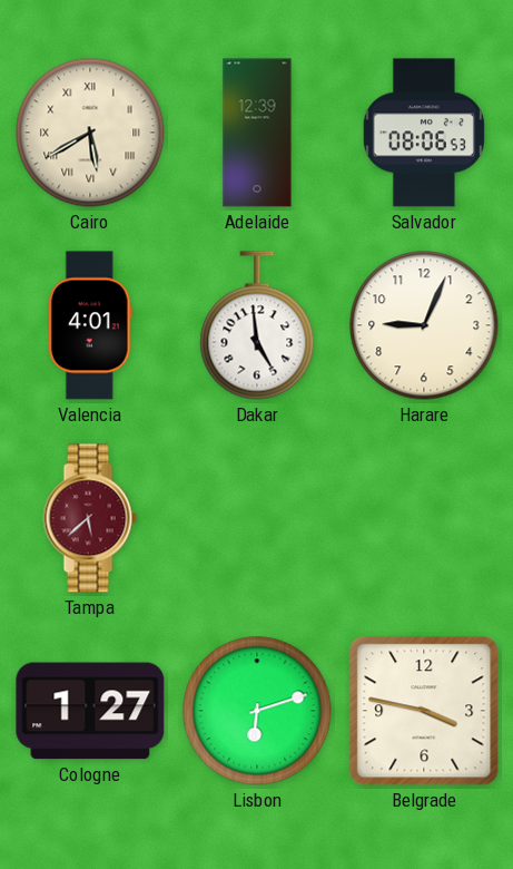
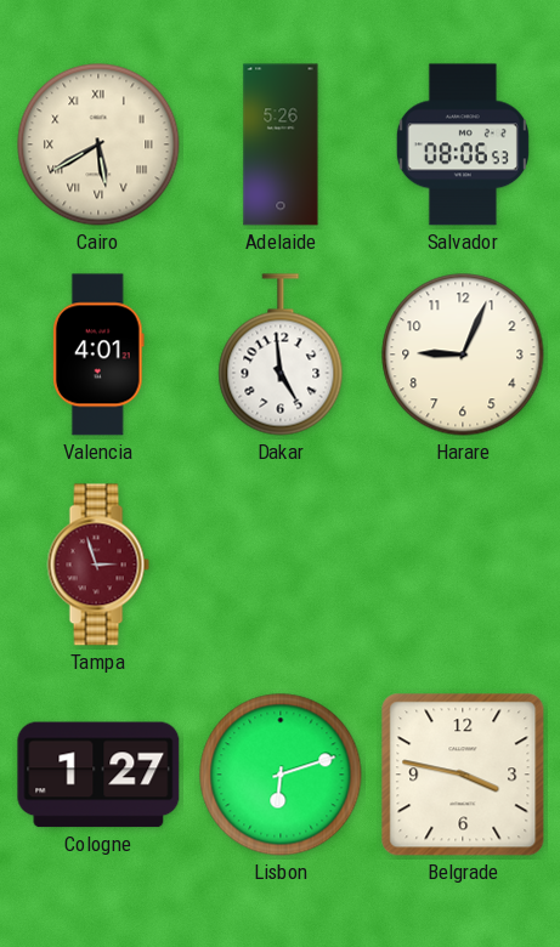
Adelaide: 12:39 -> 5:26
Tampa: 5:38 -> 2:57
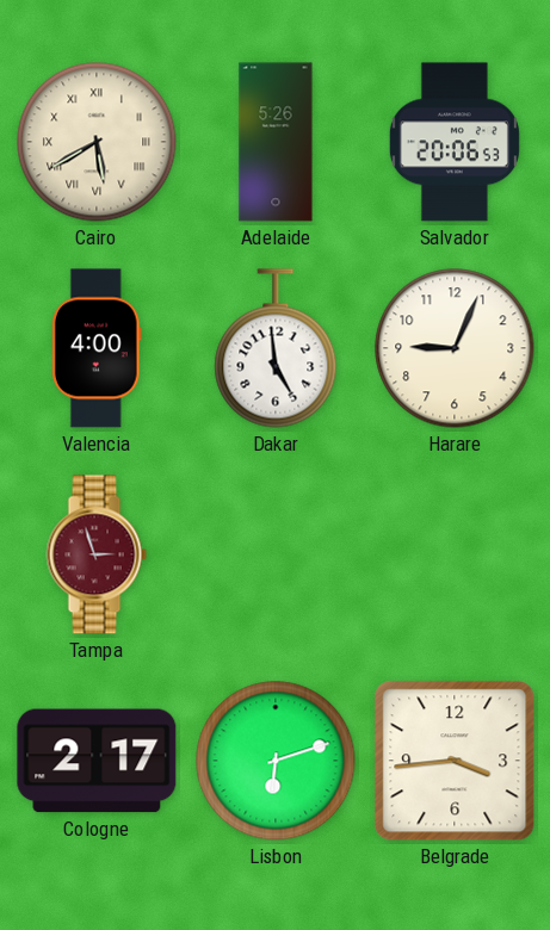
Salvador: 08:06 -> 20:06
Valencia: 4:01 -> 4:00
Cologne: 1:27 -> 2:17
Belgrade: 3:47 -> 3:44
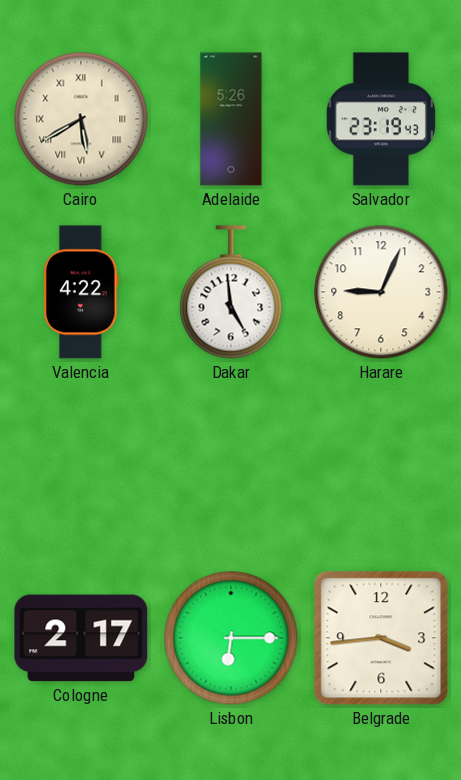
Salvador: 20:06 -> 23:19
Valencia: 4:00 -> 4:22
Tampa: 2:57 -> none
Lisbon: 6:12 -> 6:15
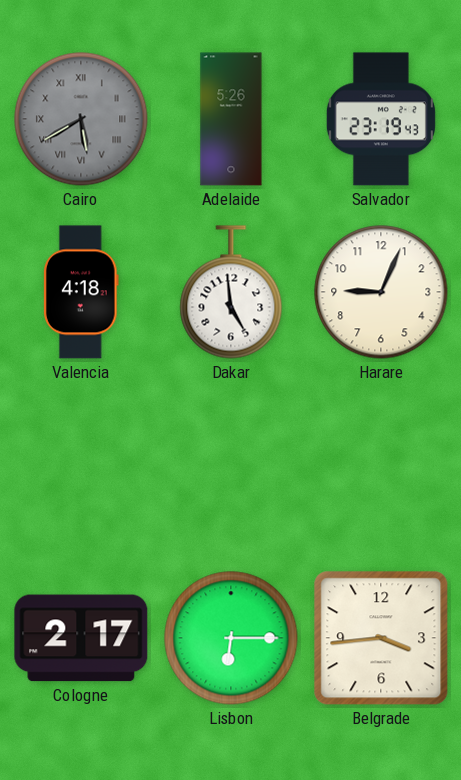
Cairo dial: cream -> grey
Valencia: 4:22 -> 4:18
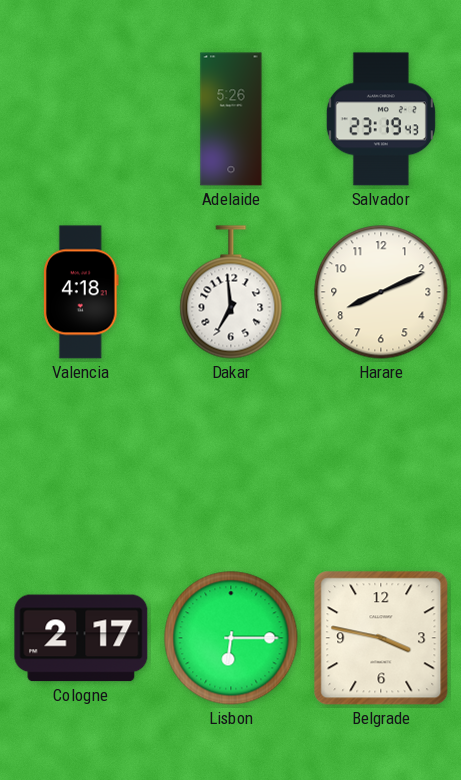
Cairo: 5:40 -> none
Dakar: 4:59 -> 6:59
Harare: 9:04 -> 8:11
Belgrade: 3:44 -> 3:47
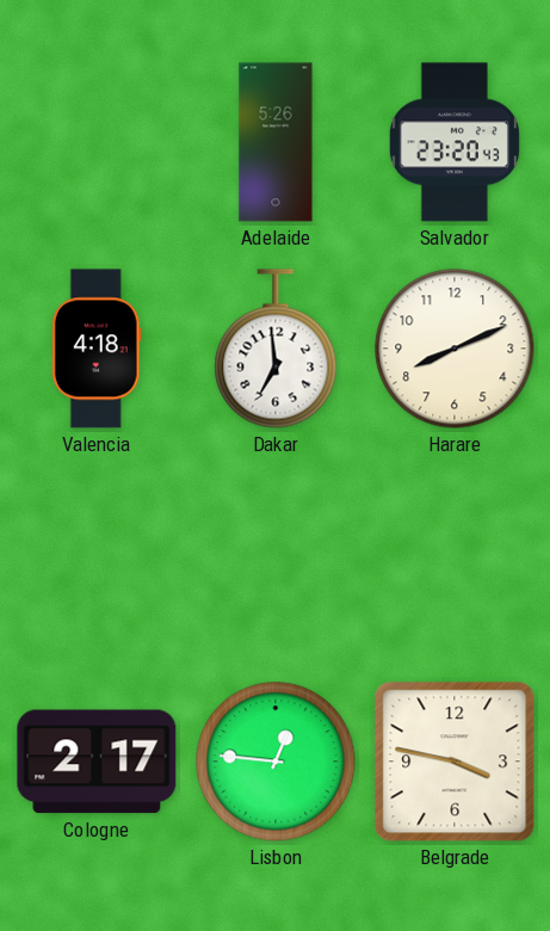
Salvador: 23:19 -> 23:20
Lisbon: 6:15 -> 12:46
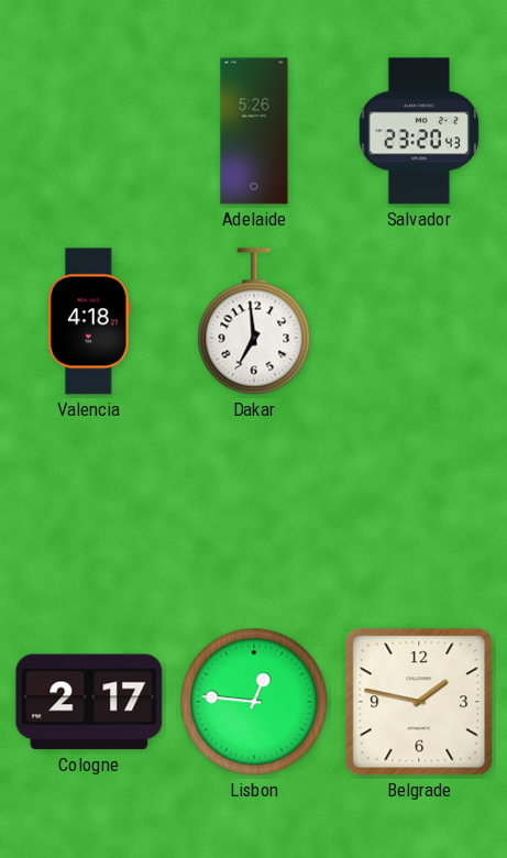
Harare: 8:11 -> none
Belgrade: 3:47 -> 1:47
